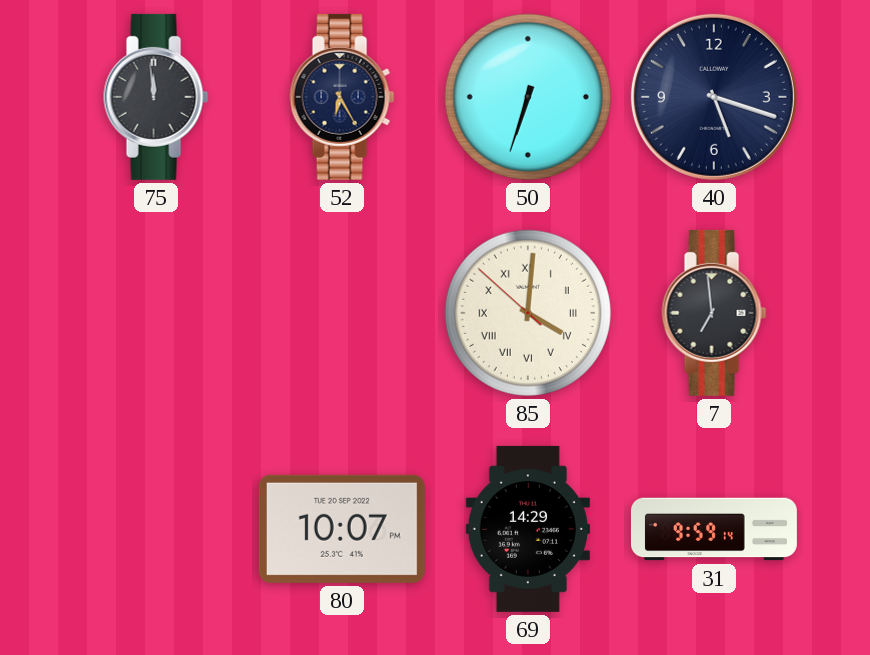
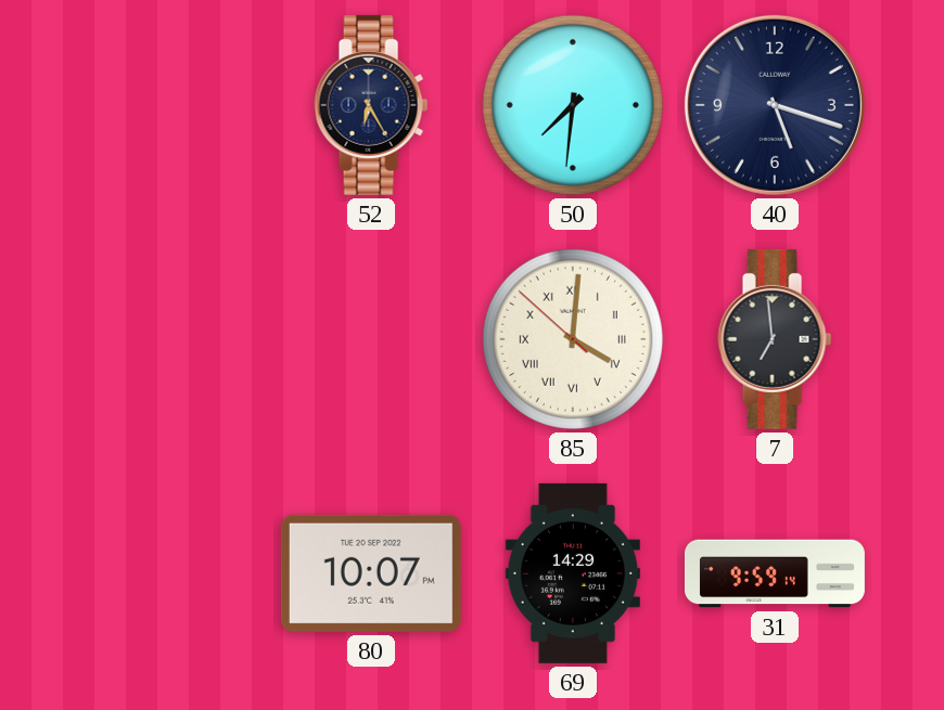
75: 11:59 -> none
50: 6:33 -> 7:31
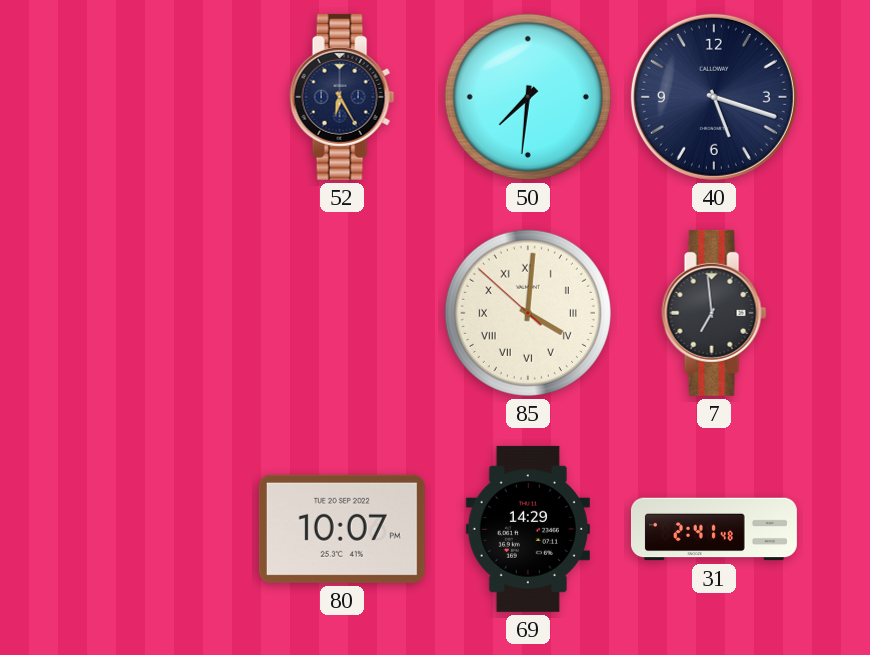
31: 9:59 -> 2:41
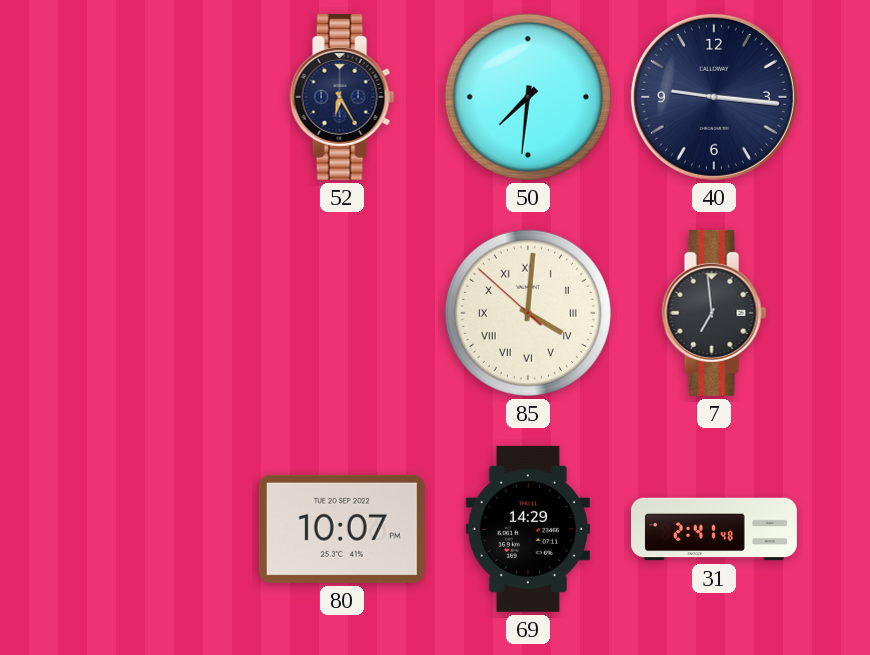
40: 5:18 -> 9:16
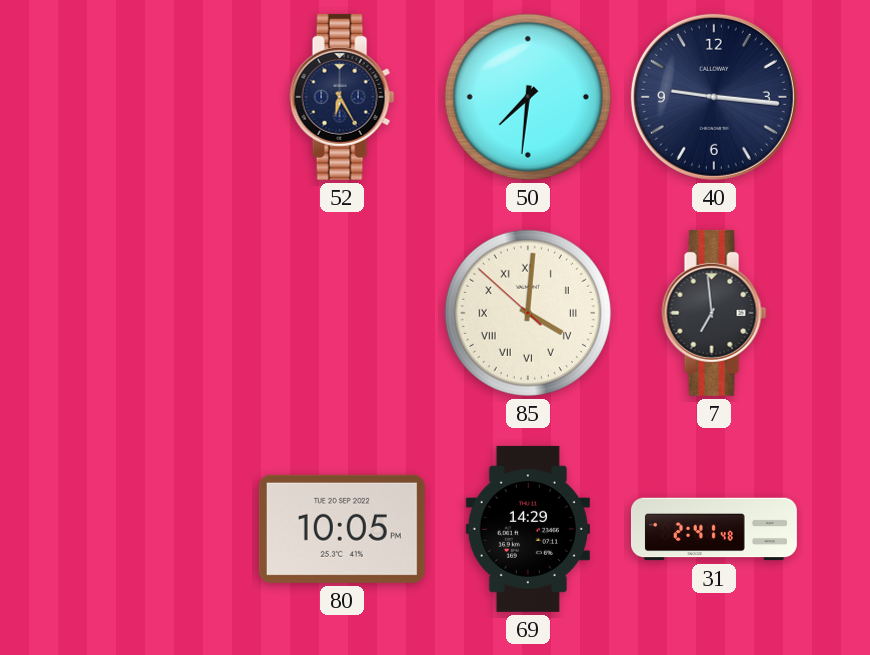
80: 10:07 -> 10:05
